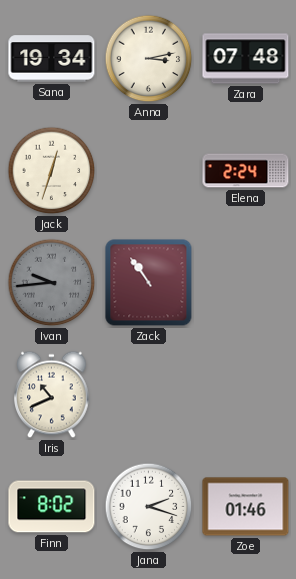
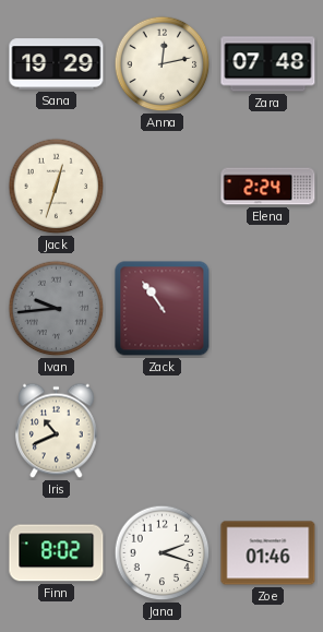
Sana: 19:34 -> 19:29
Anna: 3:13 -> 12:13
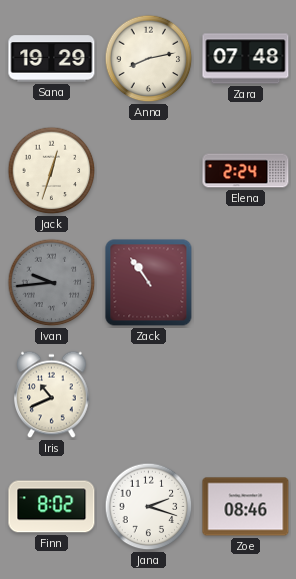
Anna: 12:13 -> 8:13
Zoe: 01:46 -> 08:46
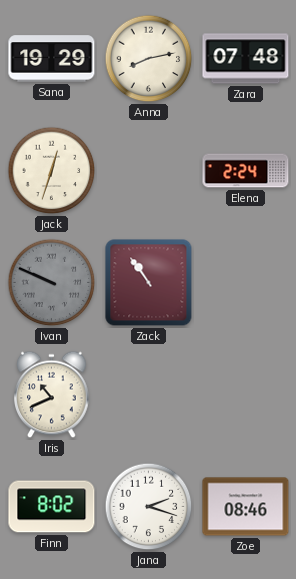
Ivan: 9:44 -> 9:49
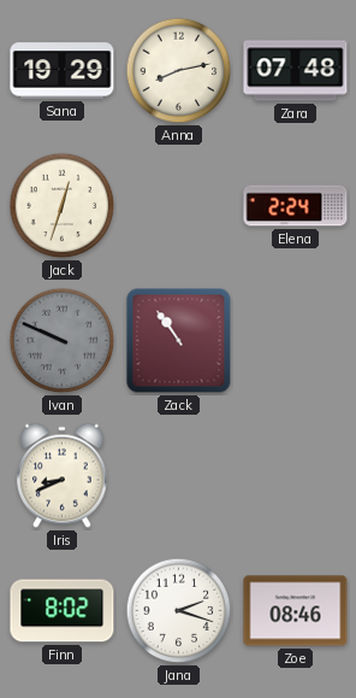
Iris: 10:41 -> 8:41
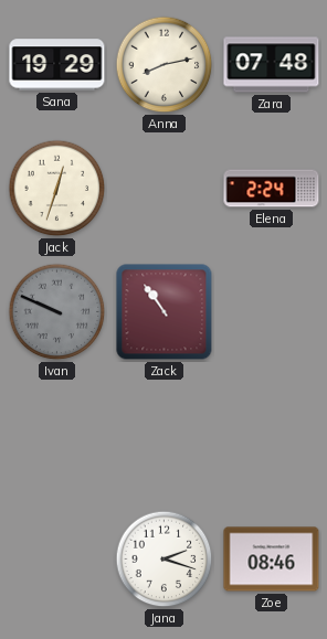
Iris: 8:41 -> none
Finn: 8:02 -> none
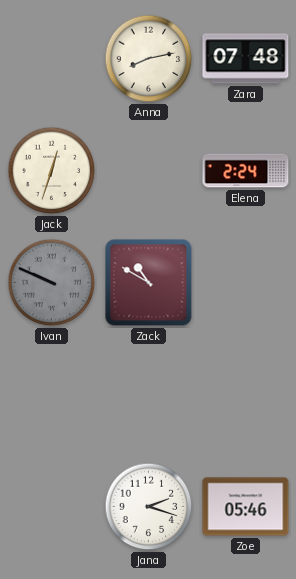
Sana: 19:29 -> none
Zack: 10:54 -> 10:50
Zoe: 08:46 -> 05:46
